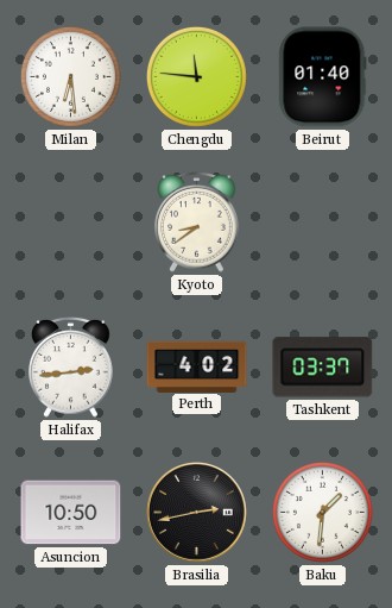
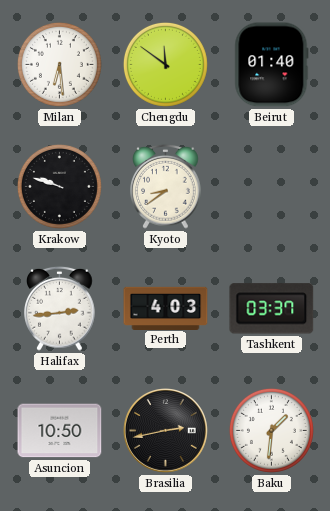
Chengdu: 11:46 -> 11:51
Krakow: none -> 9:48
Perth: 4:02 -> 4:03
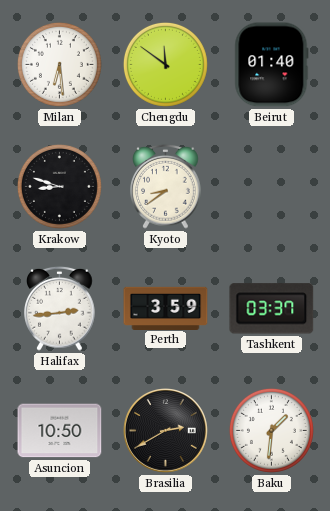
Krakow: 9:48 -> 8:48
Perth: 4:03 -> 3:59
Brasilia: 2:43 -> 2:40
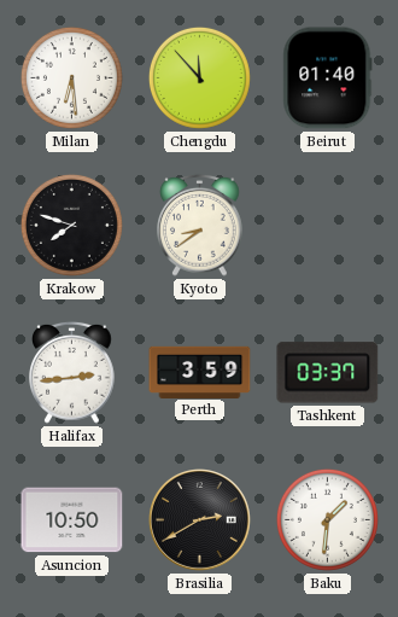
Chengdu: 11:51 -> 11:53
Krakow: 8:48 -> 7:48
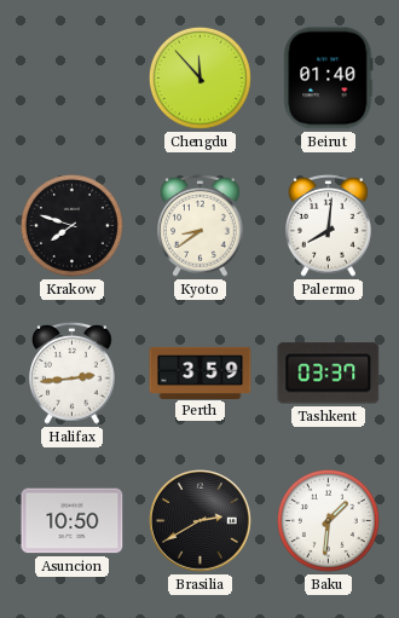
Milan: 6:29 -> none
Palermo: none -> 8:01
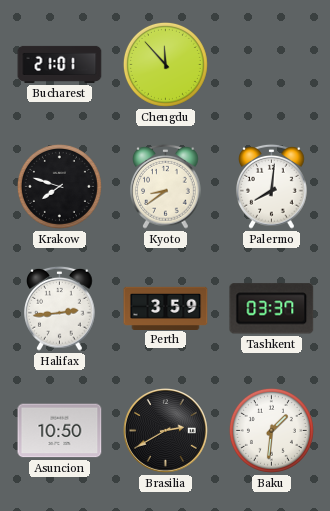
Bucharest: none -> 21:01
Beirut: 01:40 -> none
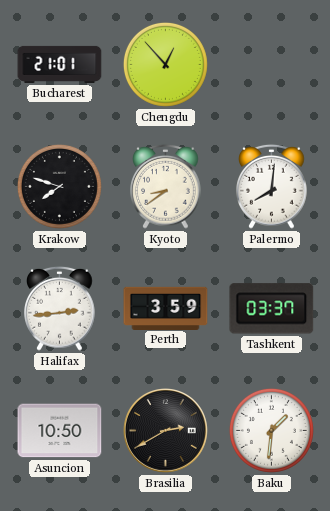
Chengdu: 11:53 -> 12:53
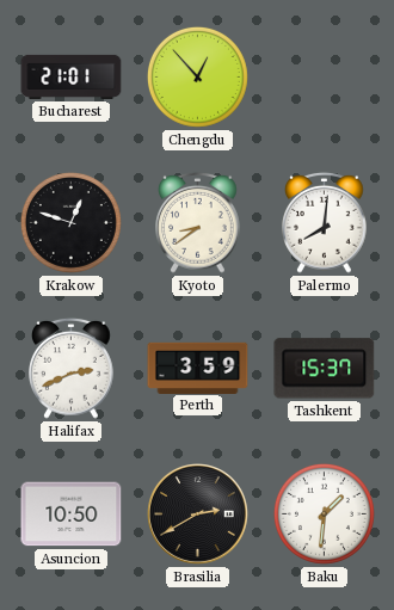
Krakow: 7:48 -> 12:48
Halifax: 2:44 -> 2:41
Tashkent: 03:37 -> 15:37
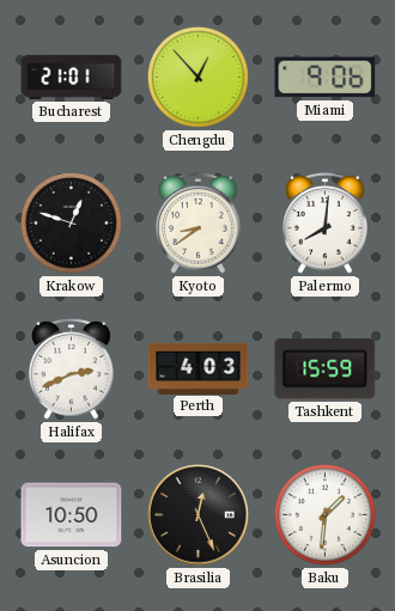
Miami: none -> 9:06
Perth: 3:59 -> 4:03
Tashkent: 15:37 -> 15:59
Brasilia: 2:40 -> 12:26
